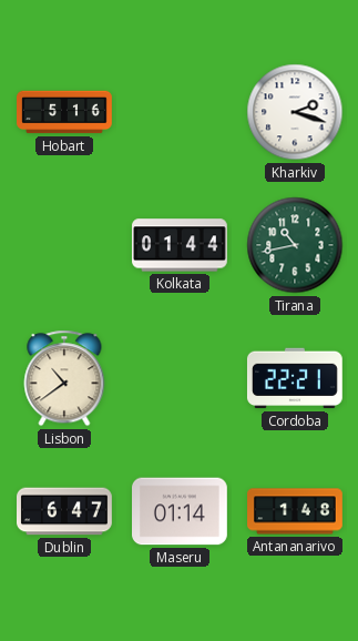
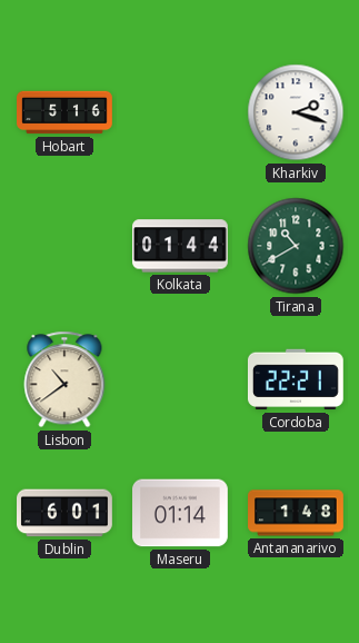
Tirana: 10:43 -> 10:40
Dublin: 6:47 -> 6:01
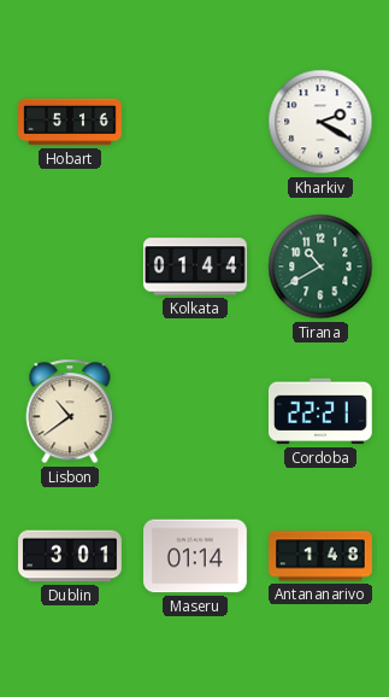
Kharkiv: 2:18 -> 2:20
Dublin: 6:01 -> 3:01
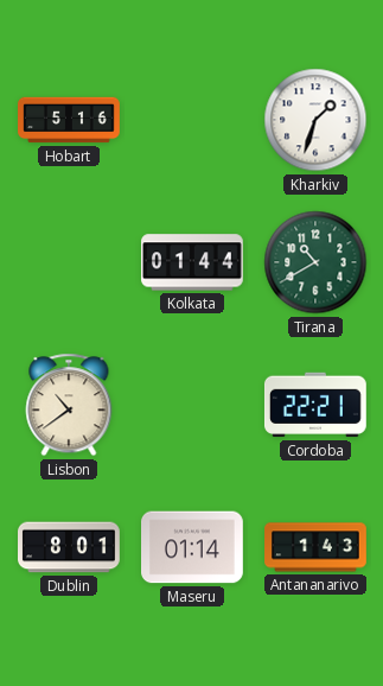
Kharkiv: 2:20 -> 1:33
Dublin: 3:01 -> 8:01
Antananarivo: 1:48 -> 1:43
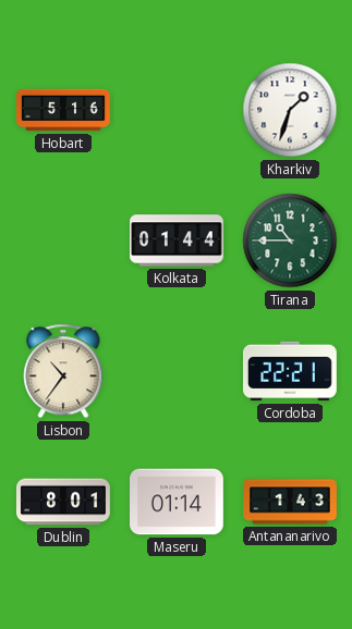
Tirana: 10:40 -> 10:45
Lisbon: 10:39 -> 10:36
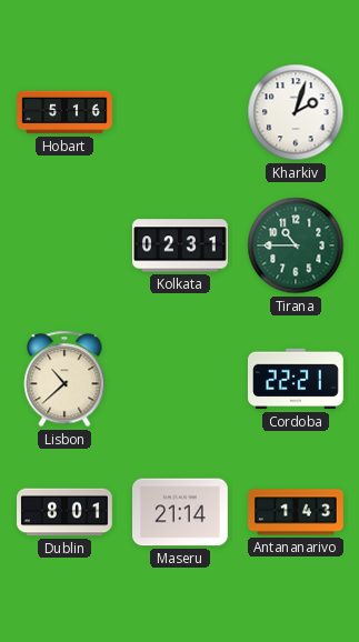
Kharkiv: 1:33 -> 2:03
Kolkata: 01:44 -> 02:31
Lisbon: 10:36 -> 10:38
Maseru: 01:14 -> 21:14
